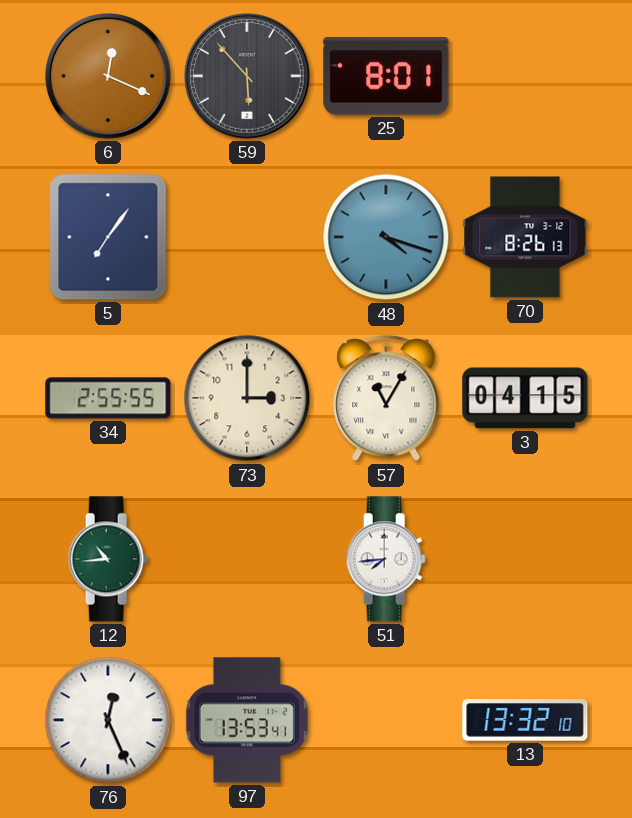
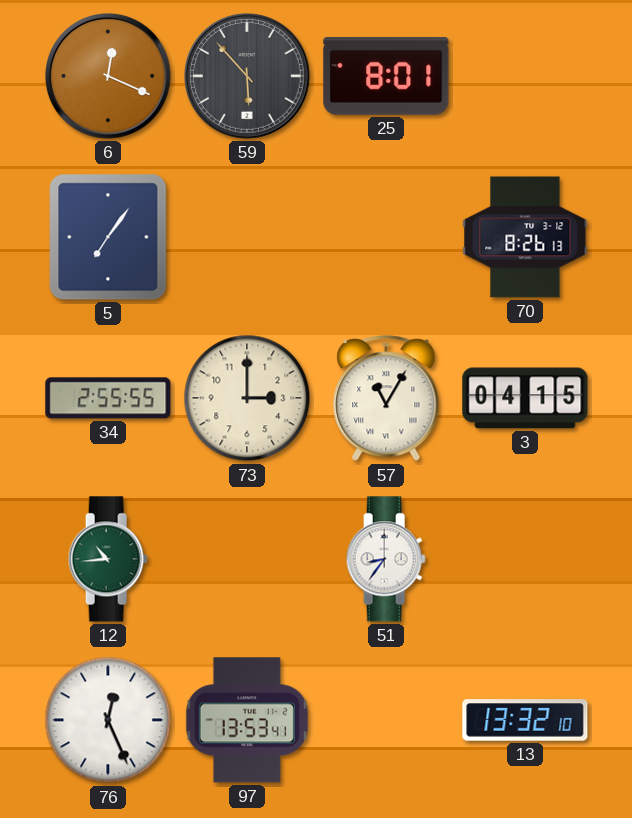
48: 4:18 -> none
51: 7:44 -> 8:36
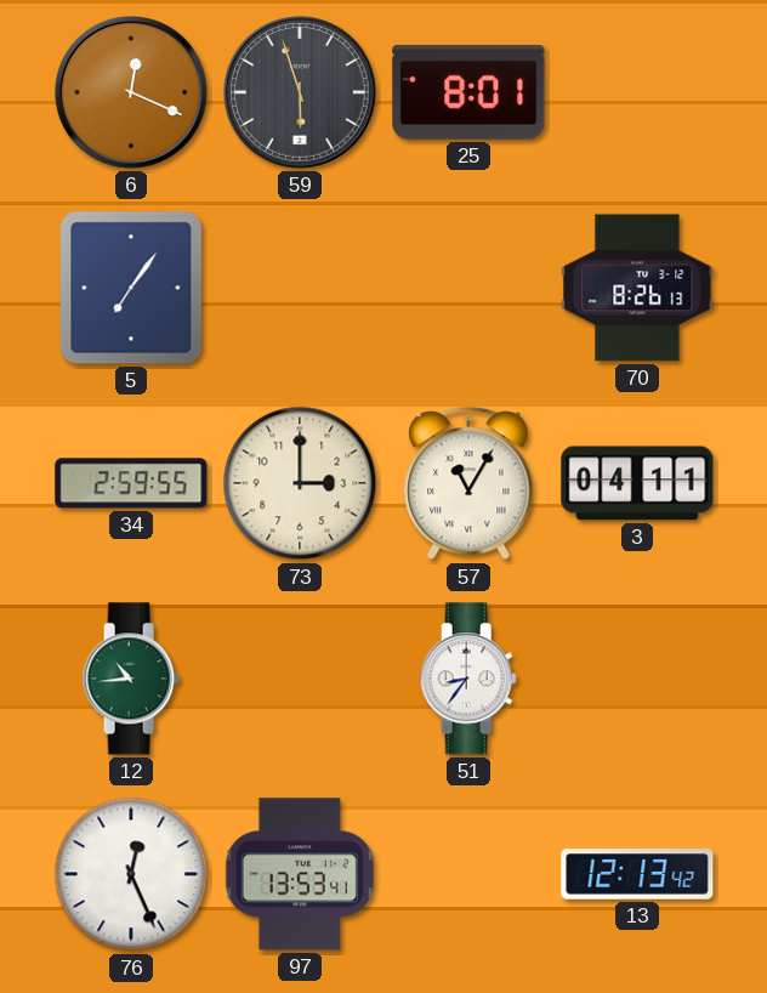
59: 5:53 -> 5:57
34: 2:55 -> 2:59
3: 04:15 -> 04:11
13: 13:32 -> 12:13
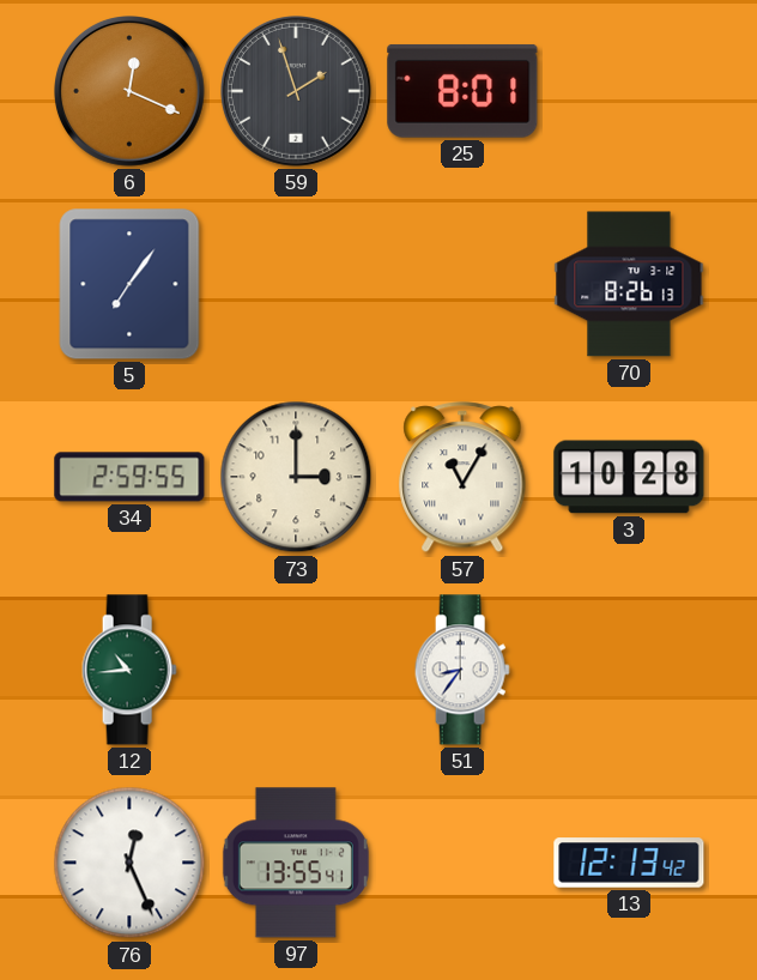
59: 5:57 -> 1:57
3: 04:11 -> 10:28
97: 13:53 -> 13:55
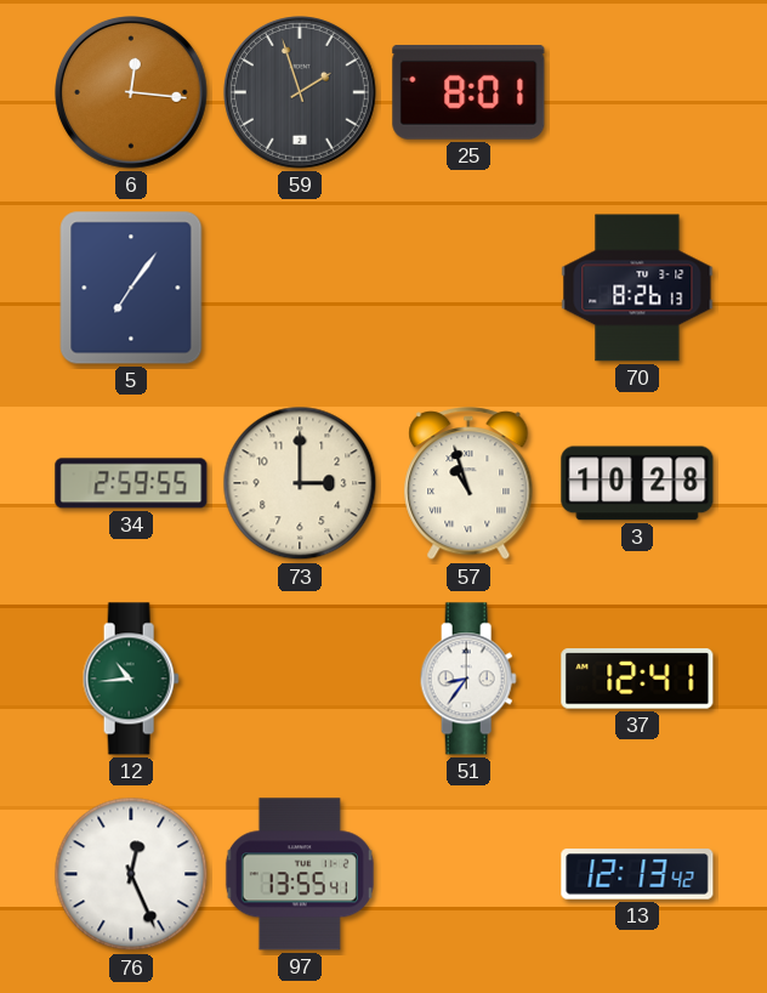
6: 12:19 -> 12:16
57: 11:05 -> 10:57
37: none -> 12:41
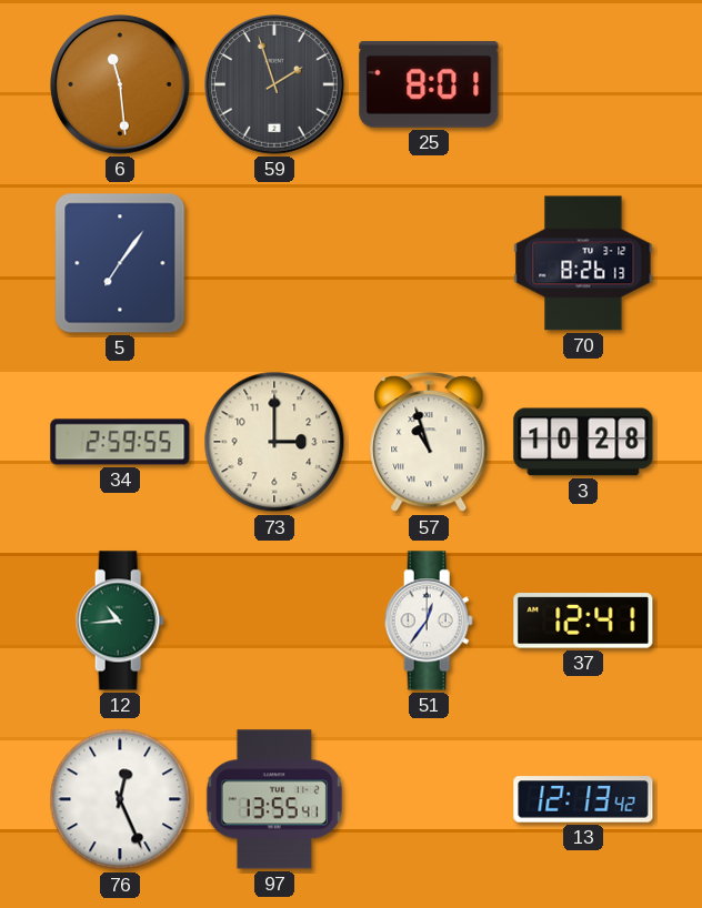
6: 12:16 -> 11:29
51: 8:36 -> 12:36
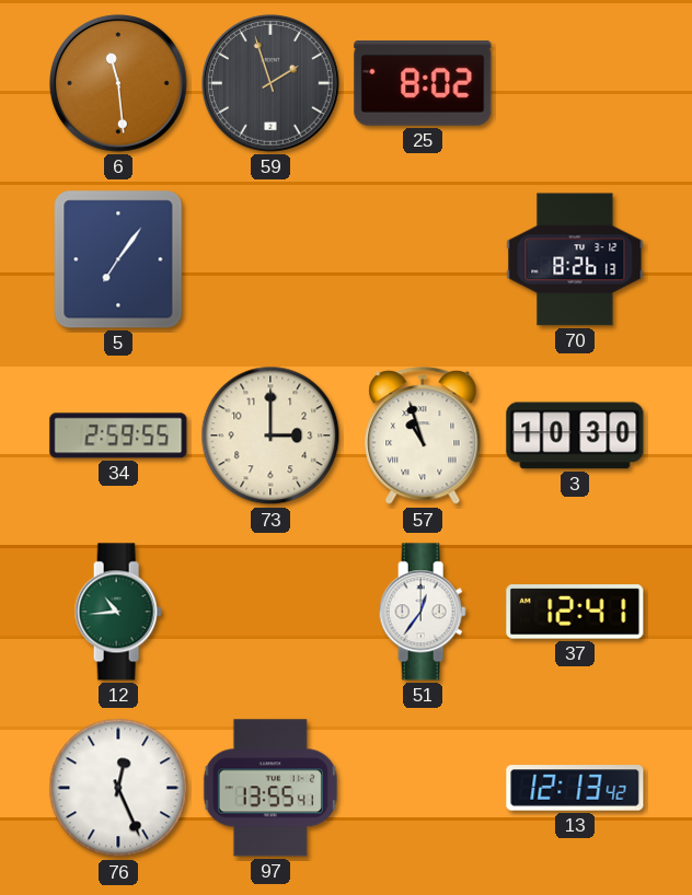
25: 8:01 -> 8:02
3: 10:28 -> 10:30
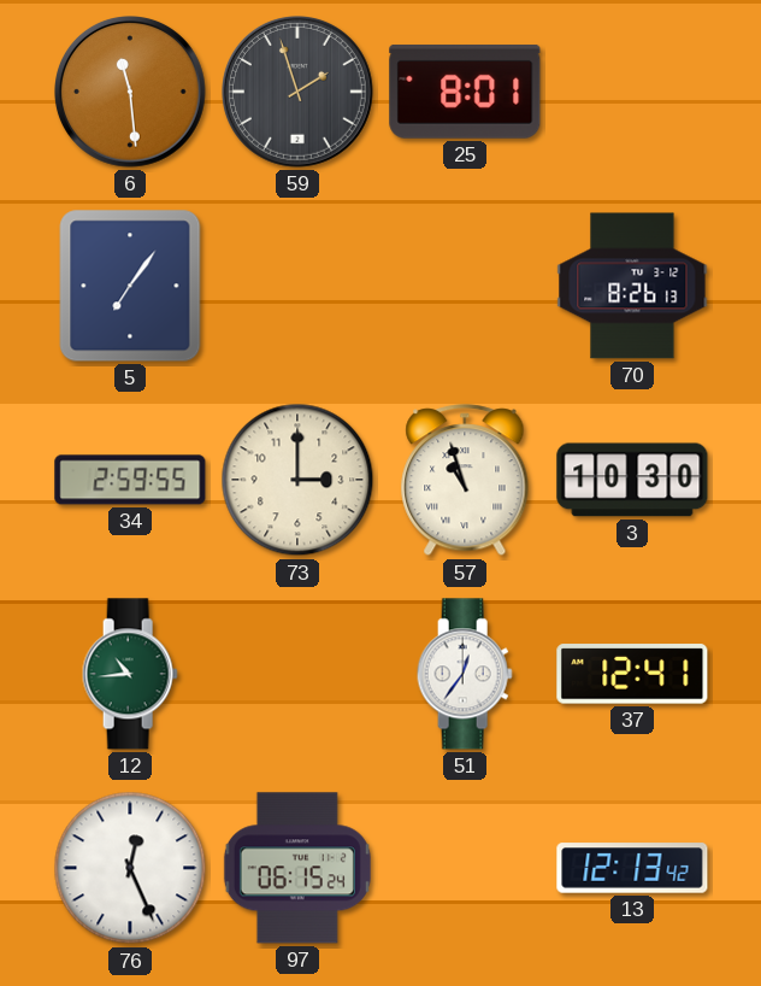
25: 8:02 -> 8:01
97: 13:55 -> 06:15
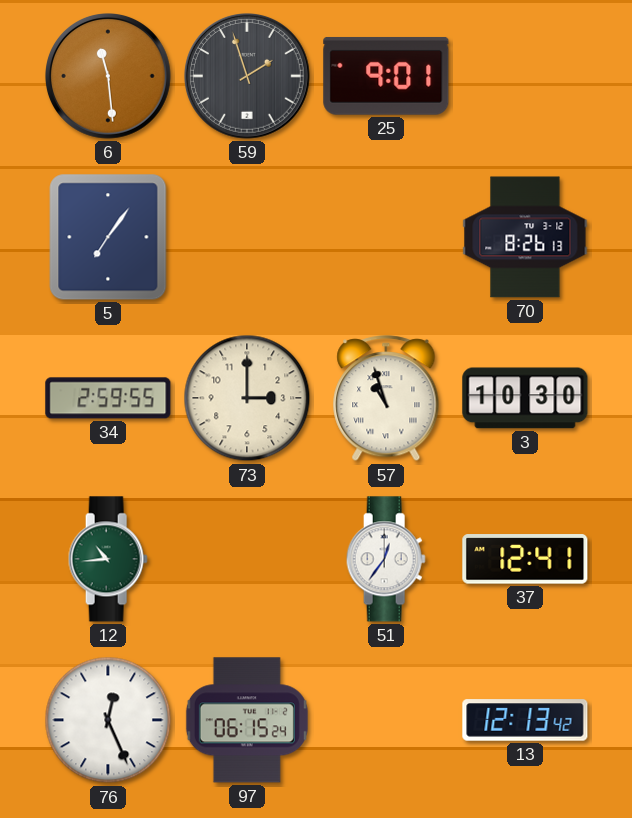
25: 8:01 -> 9:01
